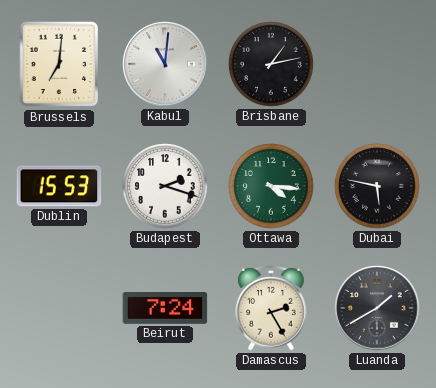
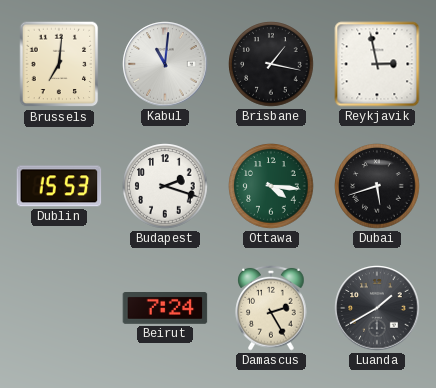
Brisbane: 1:13 -> 1:17
Reykjavik: none -> 2:58
Dubai: 5:47 -> 5:42
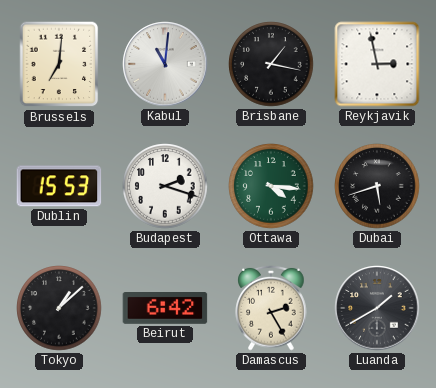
Tokyo: none -> 1:08
Beirut: 7:24 -> 6:42
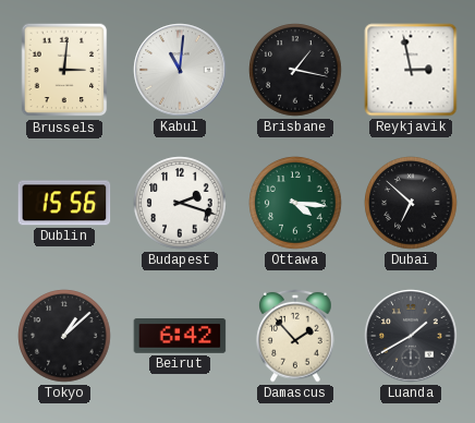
Brussels: 7:01 -> 3:01
Dublin: 15:53 -> 15:56
Dubai: 5:42 -> 6:52
Damascus: 2:25 -> 1:53
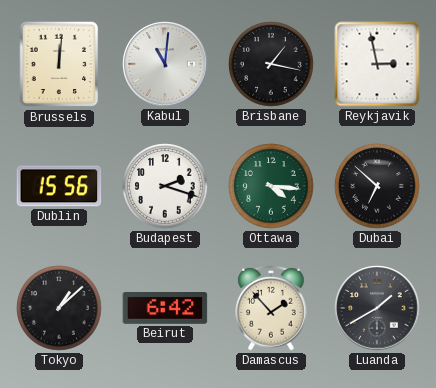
Brussels: 3:01 -> 12:01
